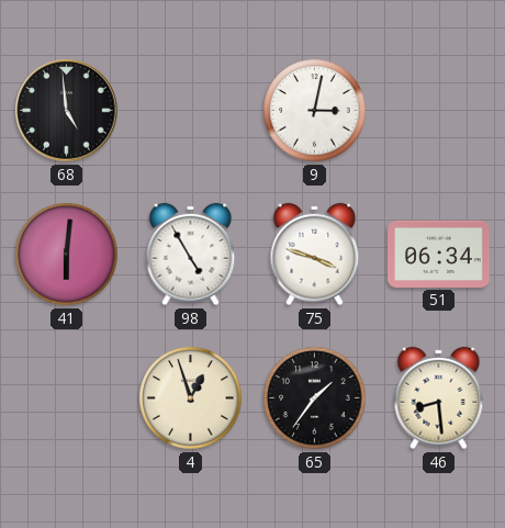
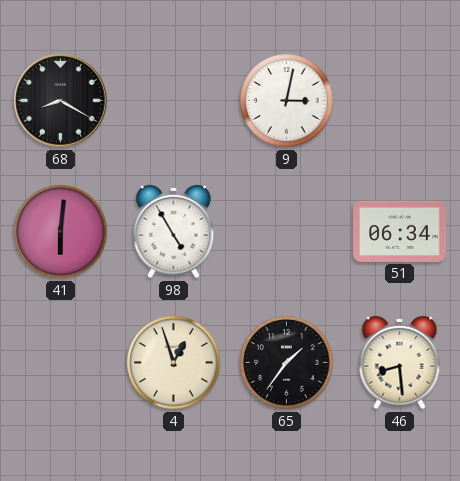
68: 4:59 -> 8:20
75: 3:48 -> none
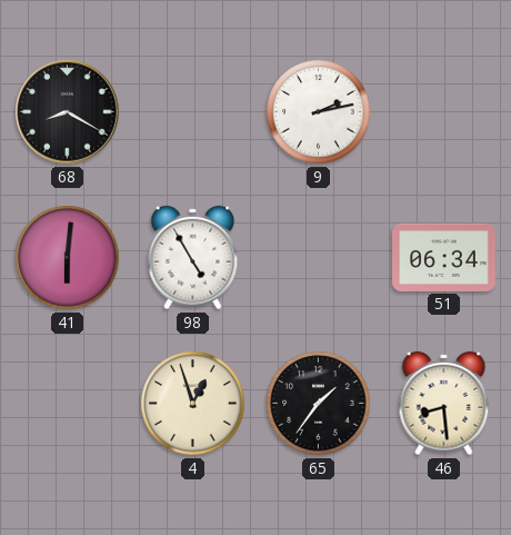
9: 3:02 -> 2:13
